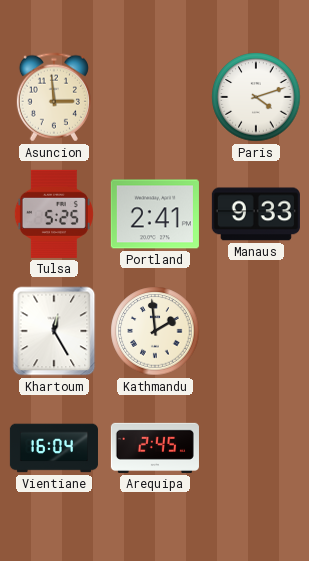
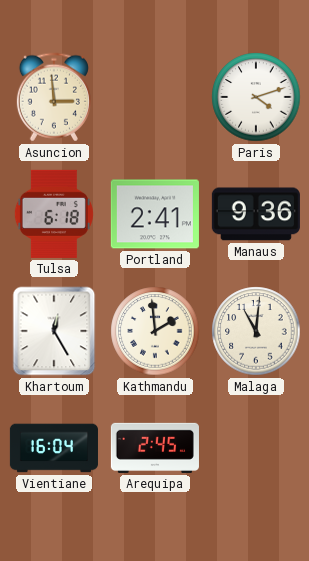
Tulsa: 5:25 -> 6:18
Manaus: 9:33 -> 9:36
Malaga: none -> 11:01
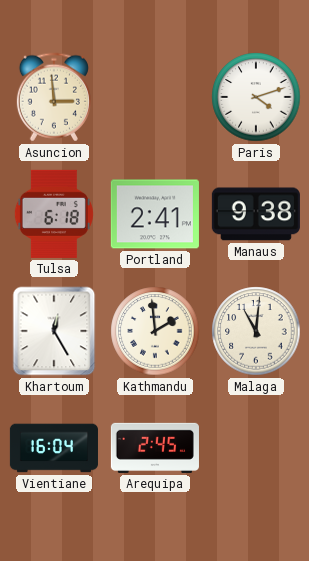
Manaus: 9:36 -> 9:38
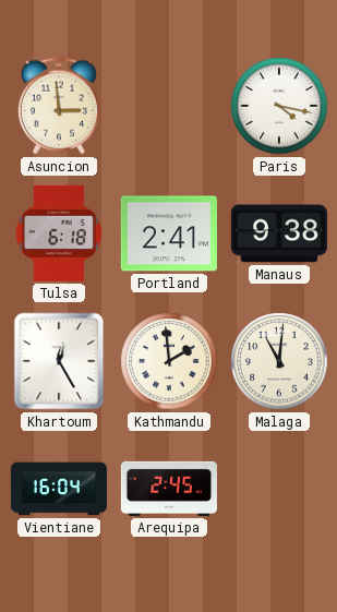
Paris: 4:12 -> 4:17
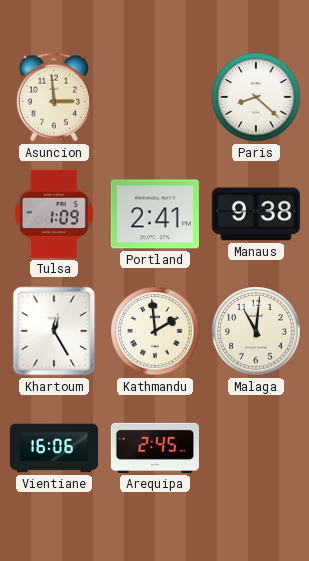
Paris: 4:17 -> 8:22
Tulsa: 6:18 -> 1:09
Vientiane: 16:04 -> 16:06
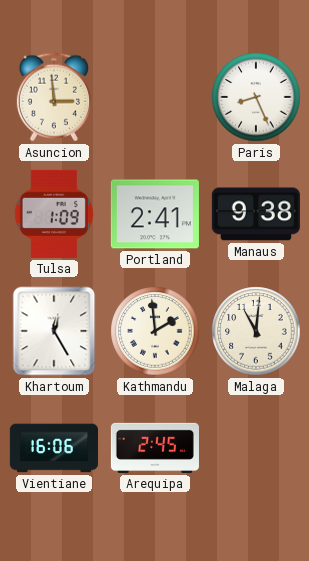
Paris: 8:22 -> 8:26
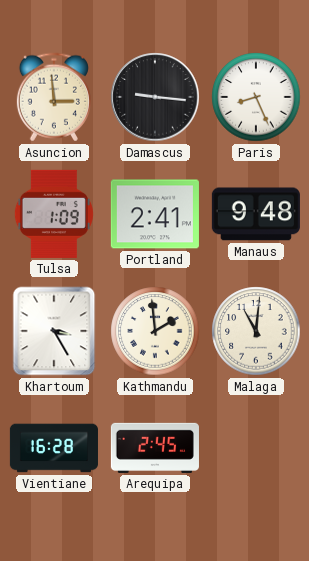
Damascus: none -> 9:16
Manaus: 9:38 -> 9:48
Khartoum: 12:25 -> 3:25
Vientiane: 16:06 -> 16:28
